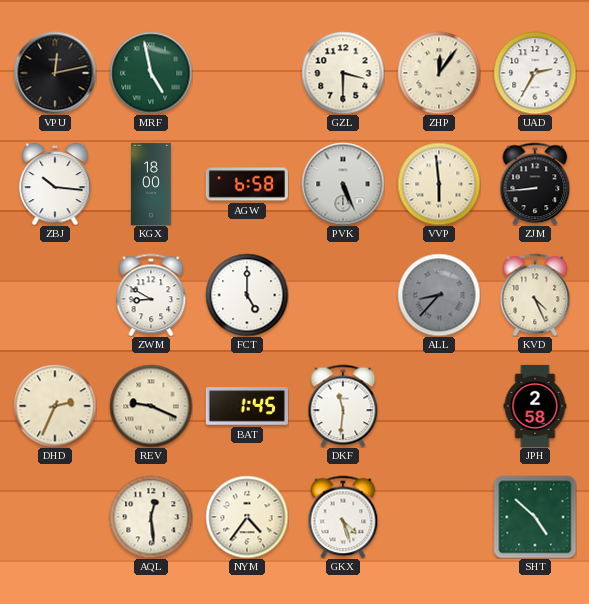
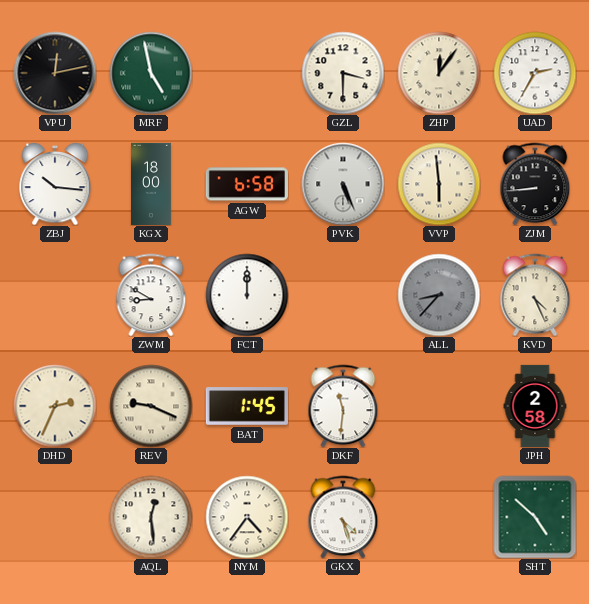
FCT: 5:00 -> 12:00
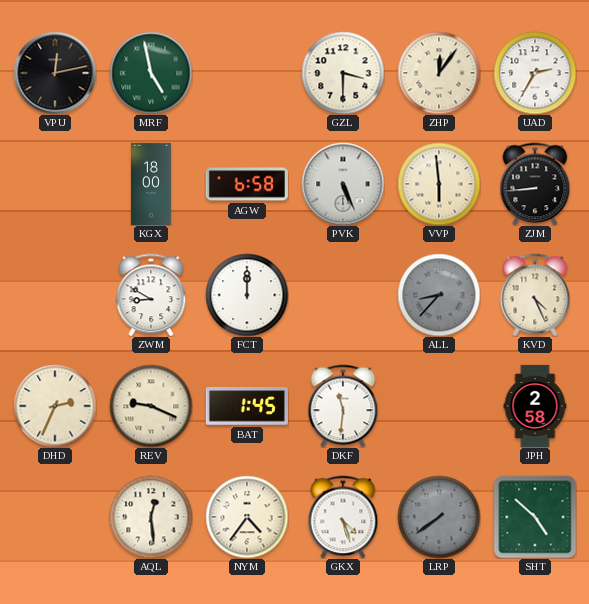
ZBJ: 10:16 -> none
LRP: none -> 7:39
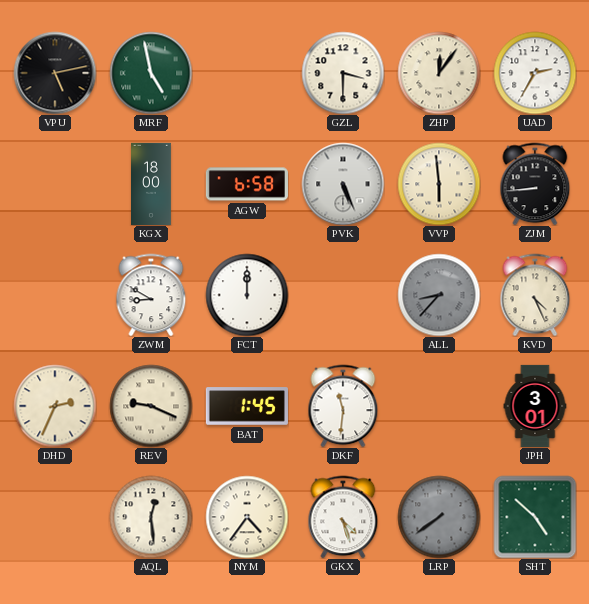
VPU: 12:13 -> 5:13
JPH: 2:58 -> 3:01
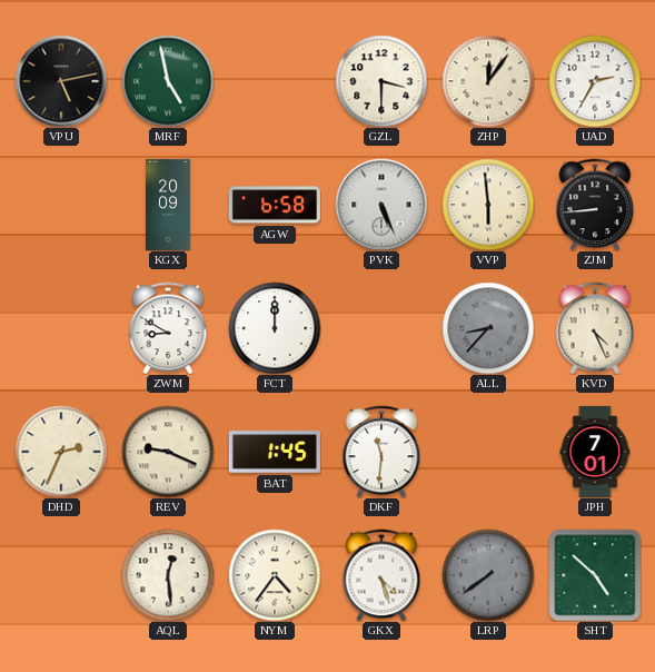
KGX: 18:00 -> 20:09
JPH: 3:01 -> 7:01
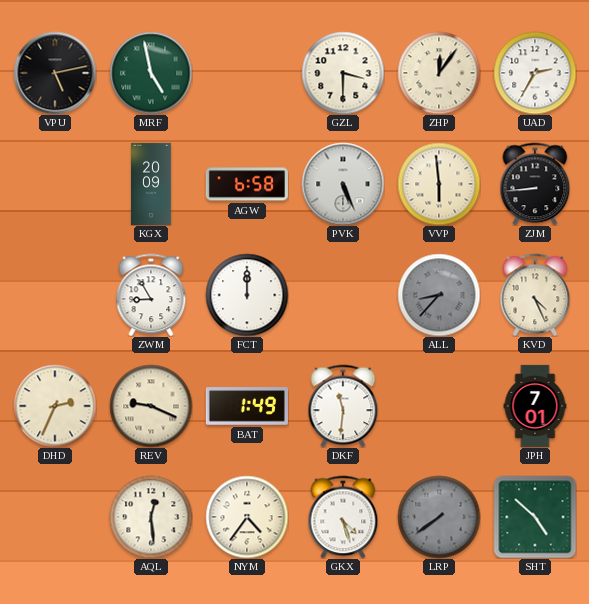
ZWM: 8:50 -> 8:55
BAT: 1:45 -> 1:49
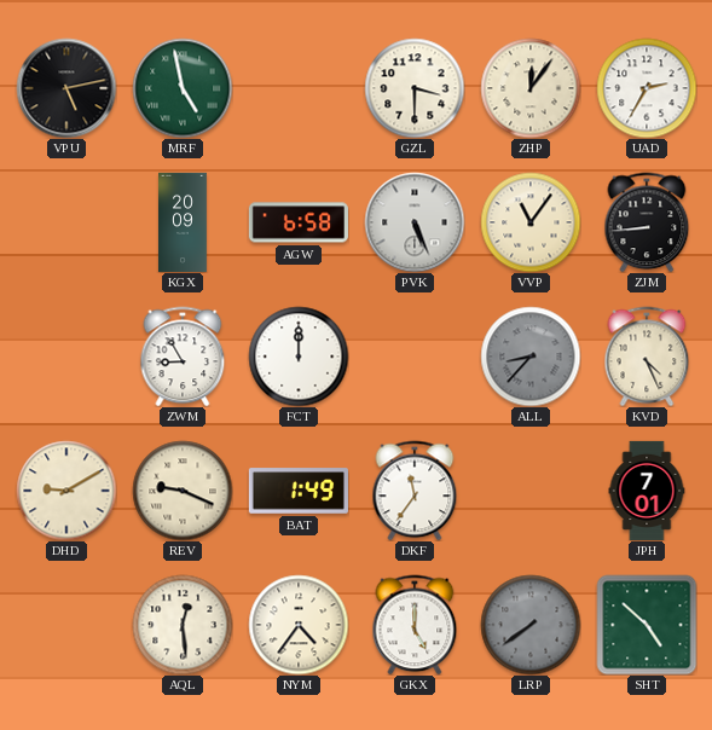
VVP: 5:59 -> 11:06
DHD: 2:34 -> 9:10
DKF: 11:31 -> 11:36
GKX: 4:27 -> 5:00
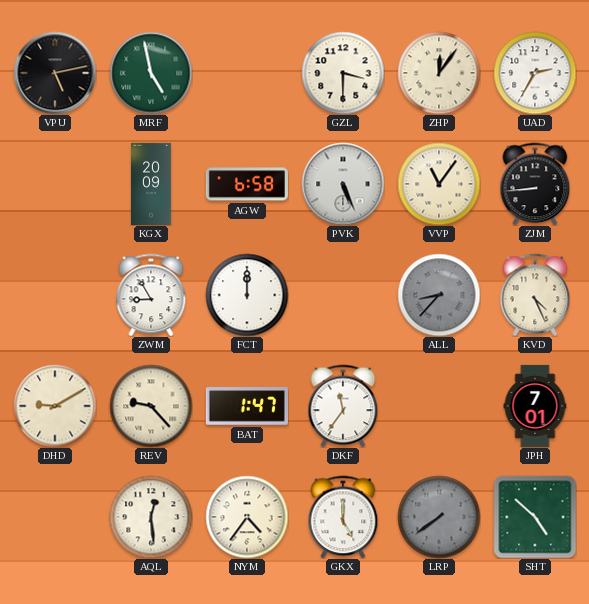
REV: 9:19 -> 9:23
BAT: 1:49 -> 1:47
